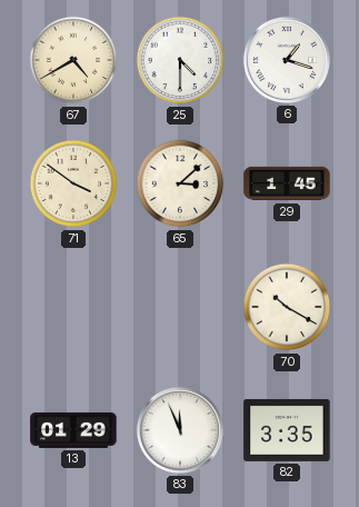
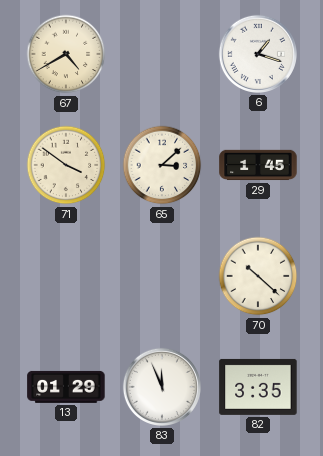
25: 4:30 -> none
70: 10:20 -> 10:22
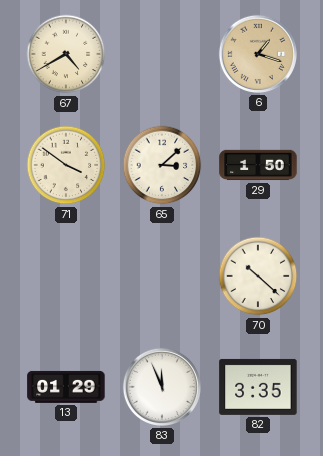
6 dial: white -> champagne
29: 1:45 -> 1:50
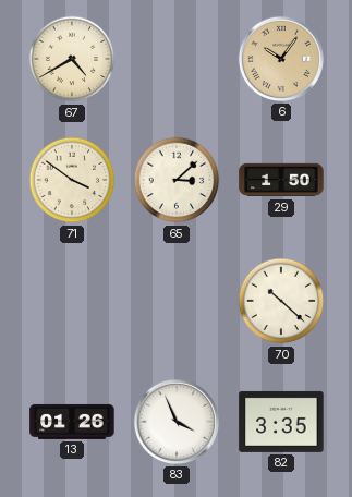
6: 1:18 -> 10:06
13: 01:29 -> 01:26
83: 11:56 -> 3:56
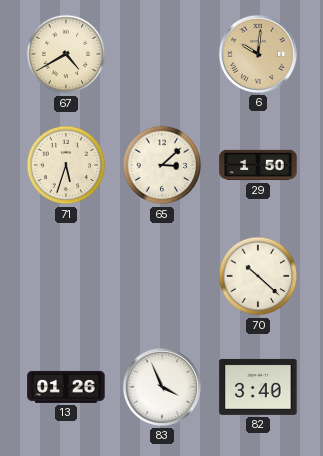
6: 10:06 -> 10:01
71: 3:51 -> 5:33
82: 3:35 -> 3:40
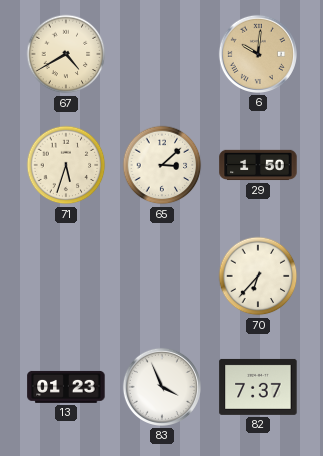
70: 10:22 -> 6:37
13: 01:26 -> 01:23
82: 3:40 -> 7:37
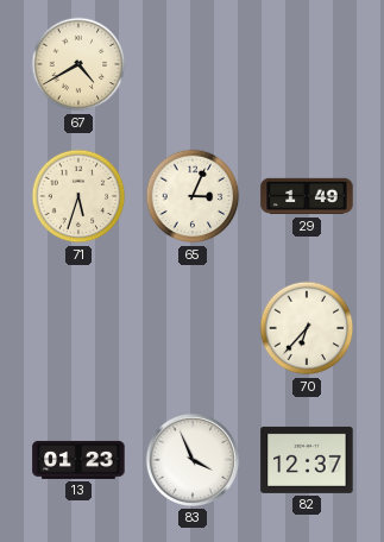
6: 10:01 -> none
65: 3:08 -> 3:04
29: 1:50 -> 1:49
82: 7:37 -> 12:37
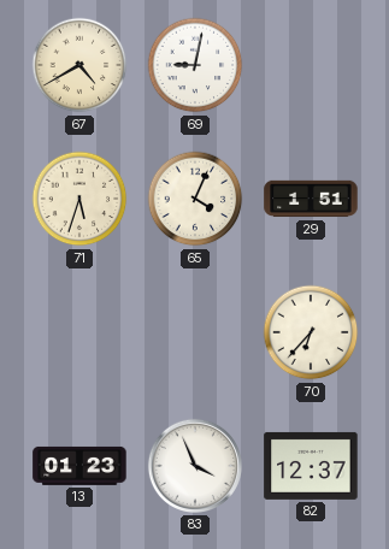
69: none -> 9:02
65: 3:04 -> 4:04
29: 1:49 -> 1:51
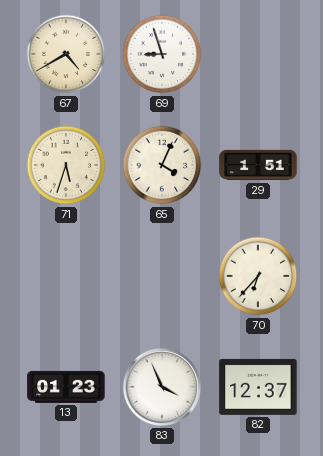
69: 9:02 -> 8:57
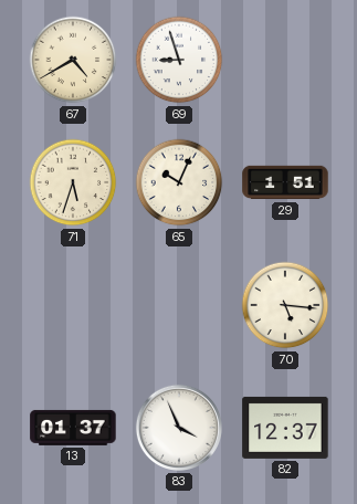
65: 4:04 -> 10:04
70: 6:37 -> 5:16
13: 01:23 -> 01:37
